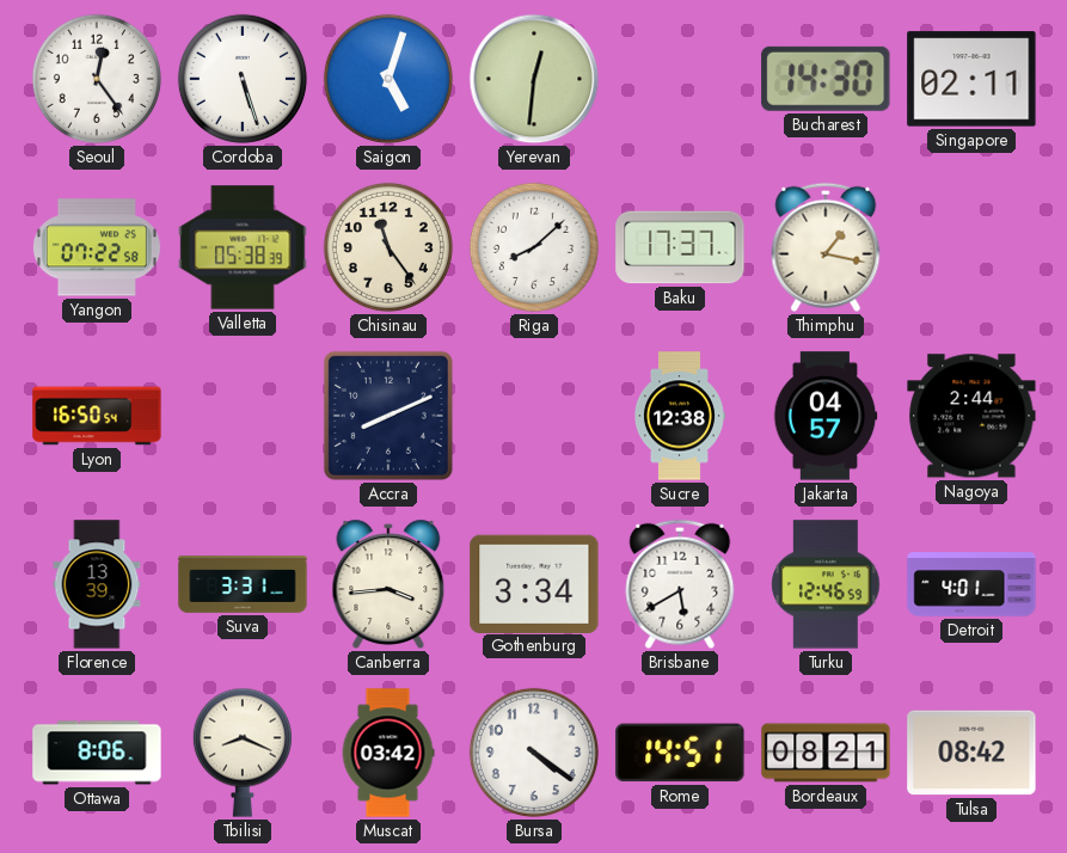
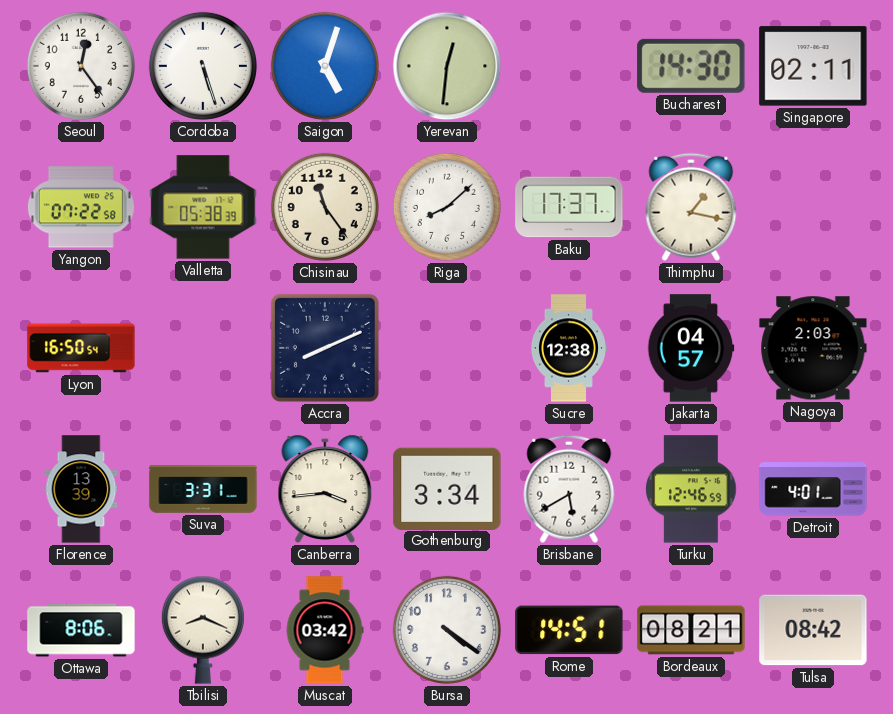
Nagoya: 2:44 -> 2:03
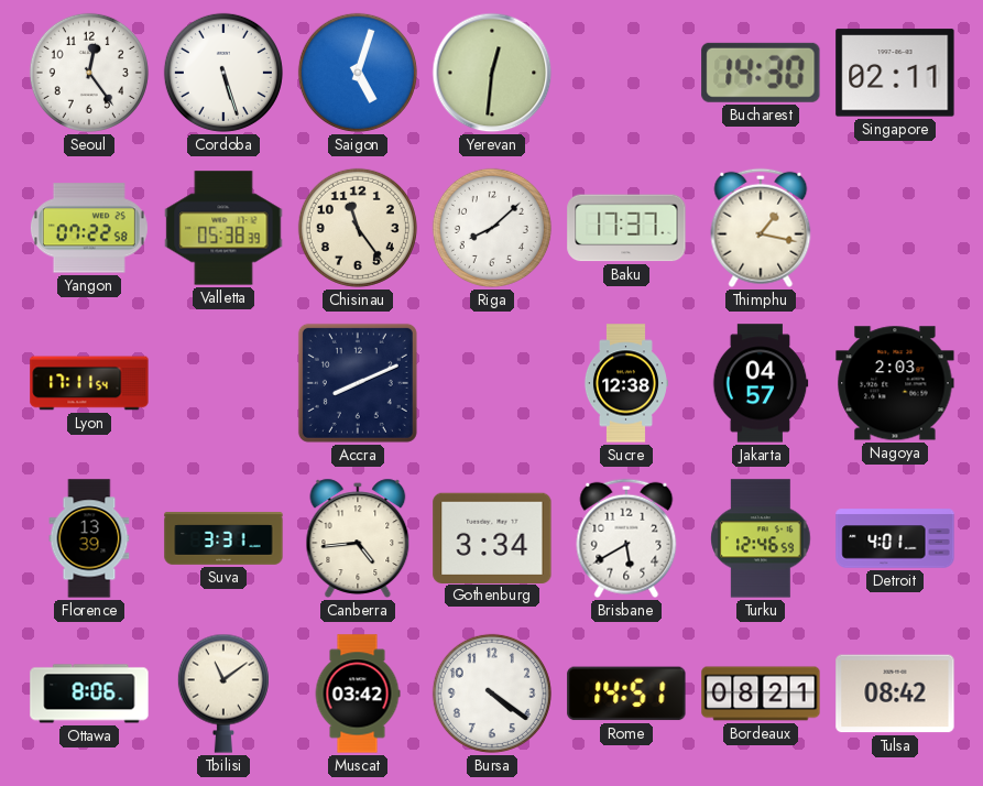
Lyon: 16:50 -> 17:11
Canberra: 3:44 -> 4:44
Tbilisi: 8:19 -> 11:09
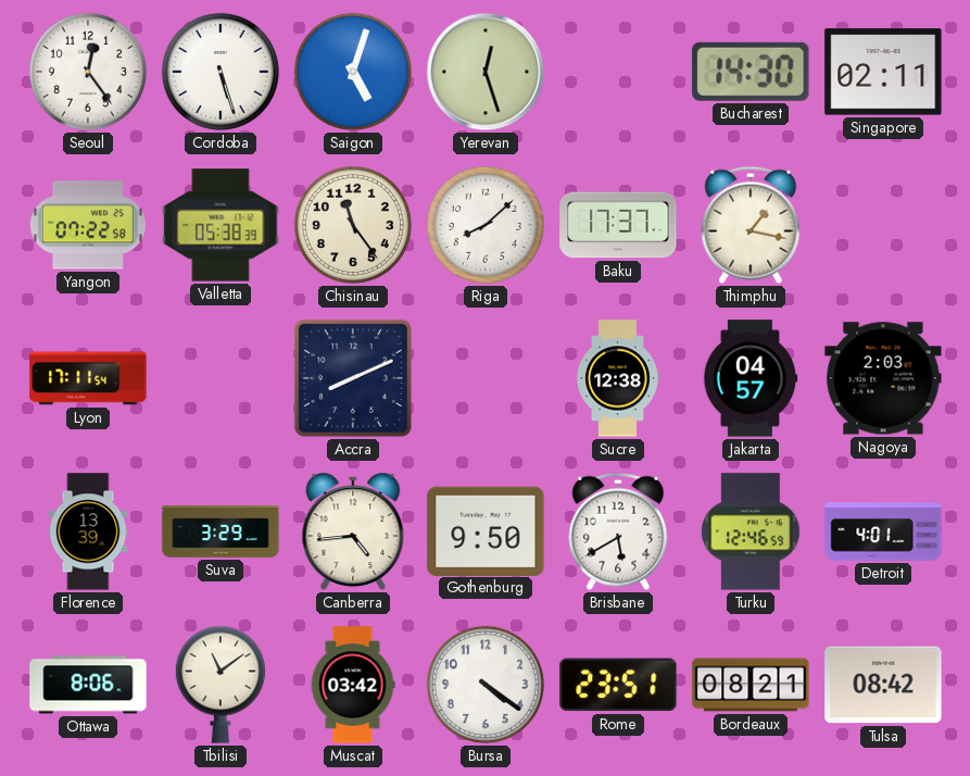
Yerevan: 12:31 -> 12:27
Suva: 3:31 -> 3:29
Gothenburg: 3:34 -> 9:50
Rome: 14:51 -> 23:51
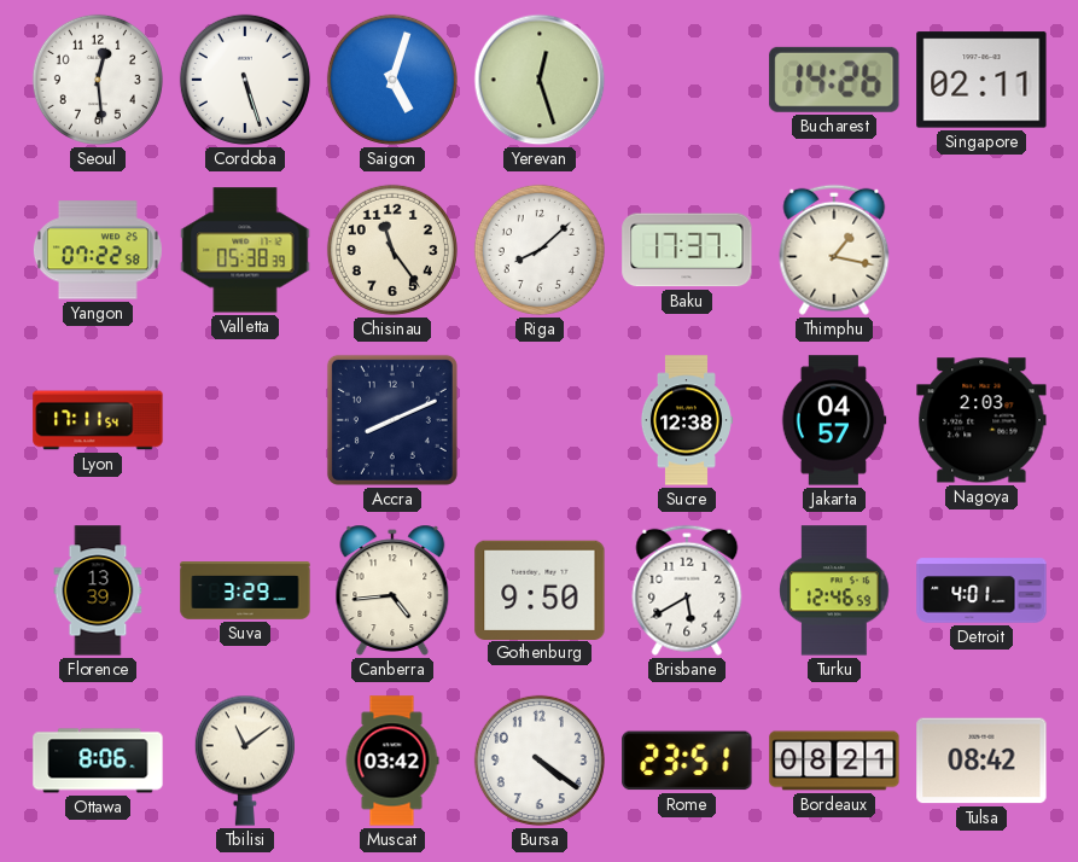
Seoul: 12:24 -> 12:29
Bucharest: 14:30 -> 14:26
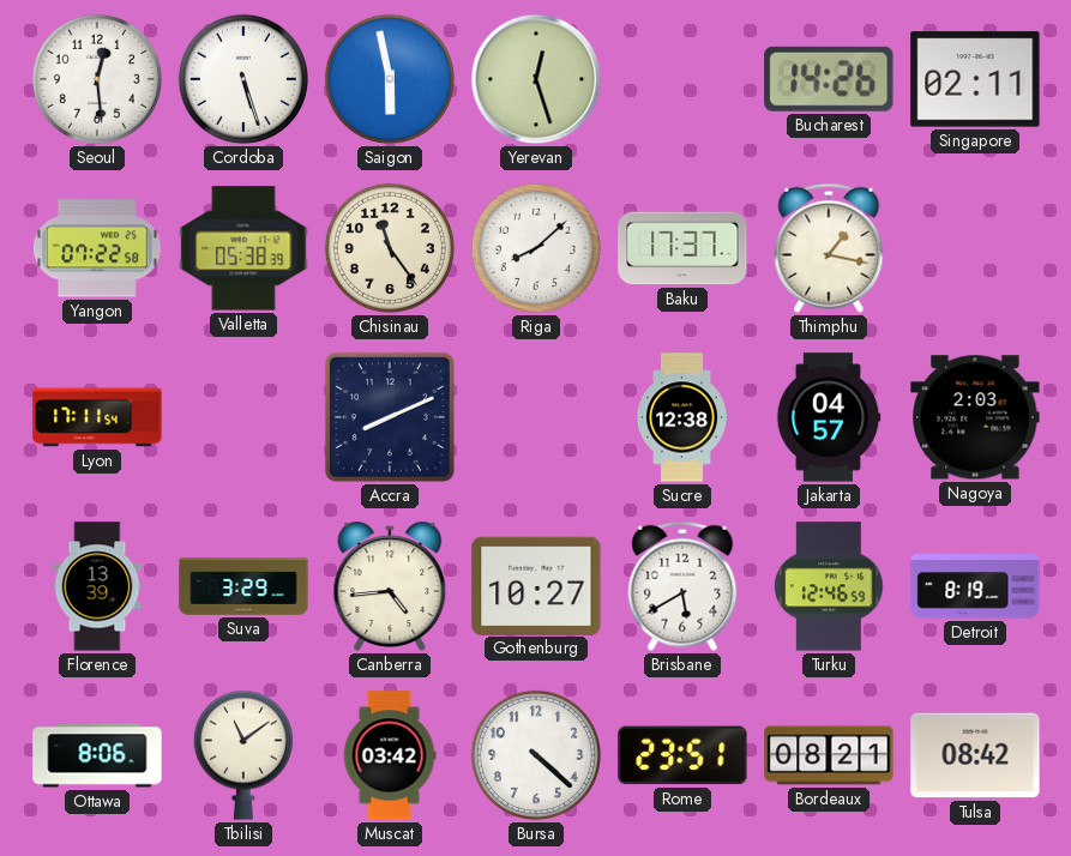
Saigon: 5:03 -> 5:58
Gothenburg: 9:50 -> 10:27
Detroit: 4:01 -> 8:19
Bursa: 4:21 -> 4:22
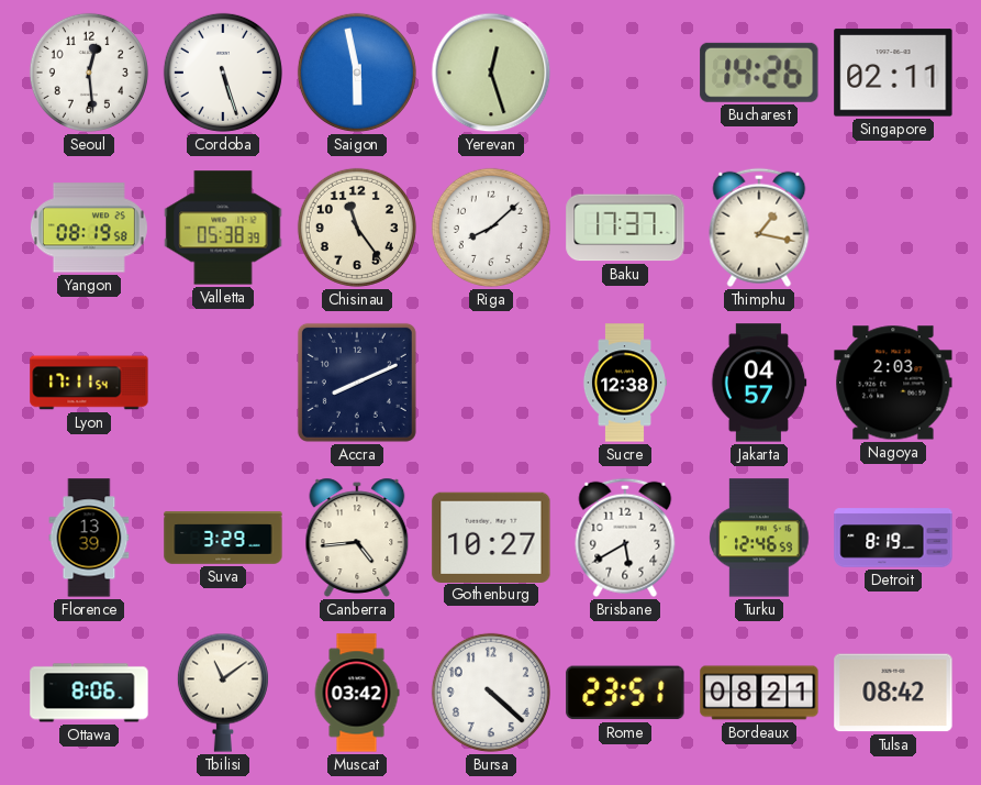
Yangon: 07:22 -> 08:19
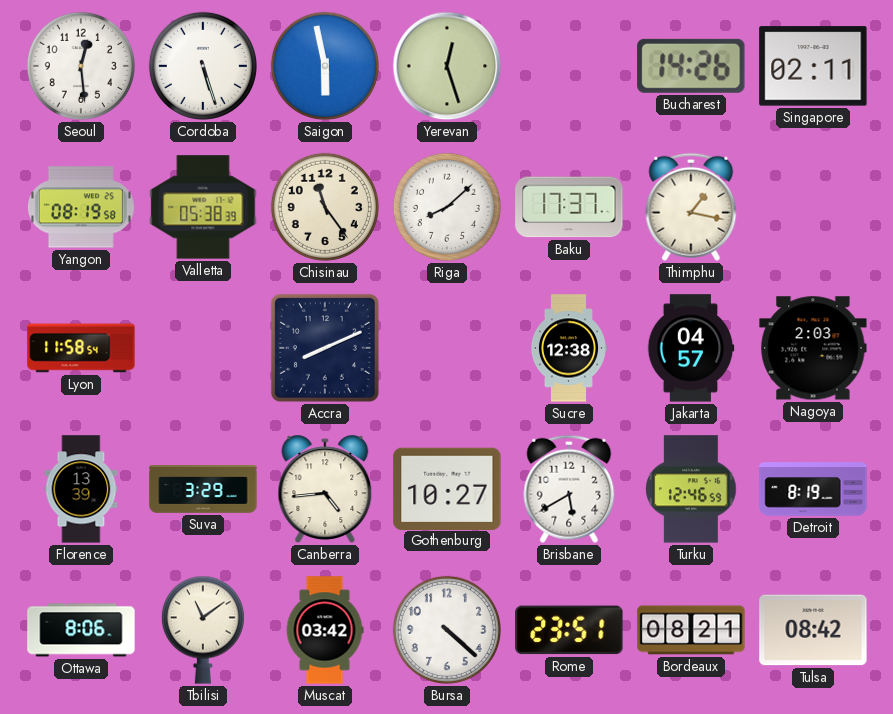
Lyon: 17:11 -> 11:58
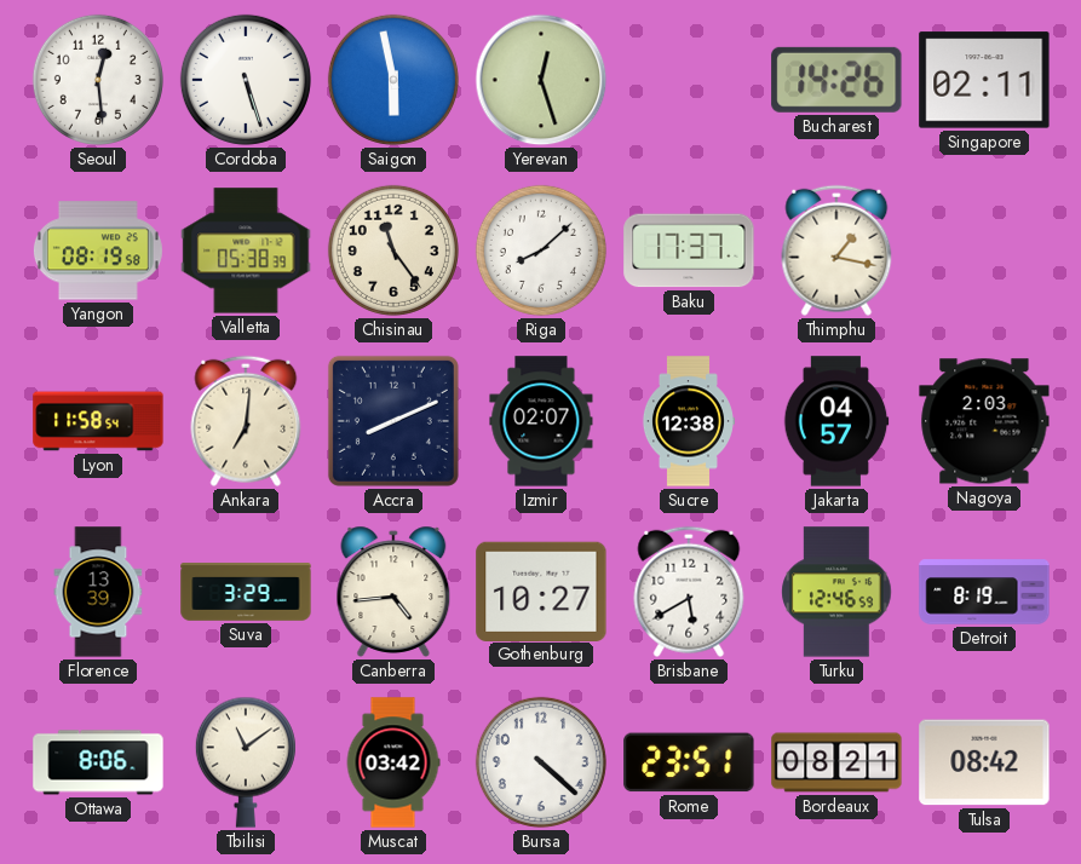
Ankara: none -> 7:01
Izmir: none -> 02:07
